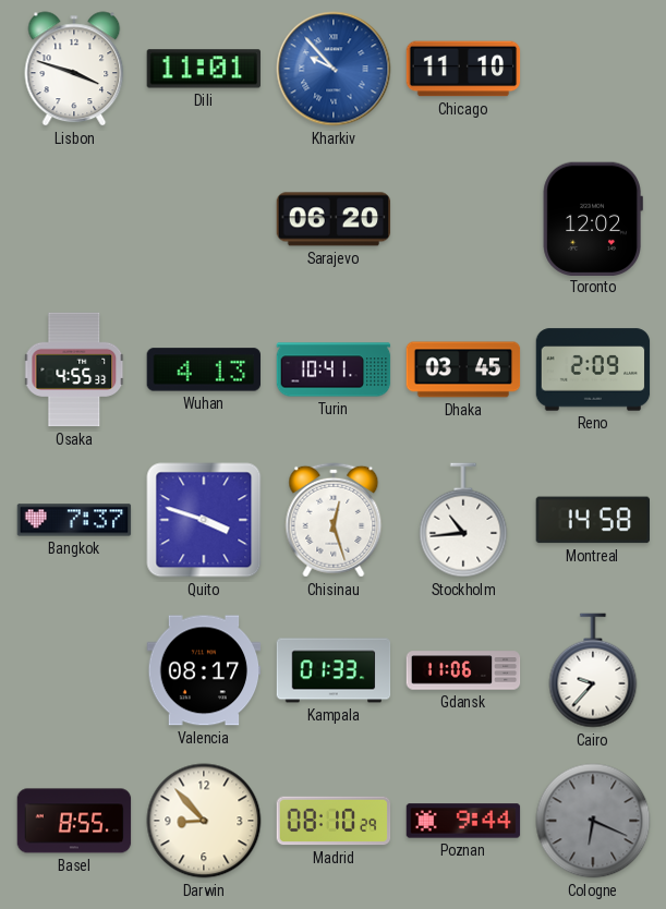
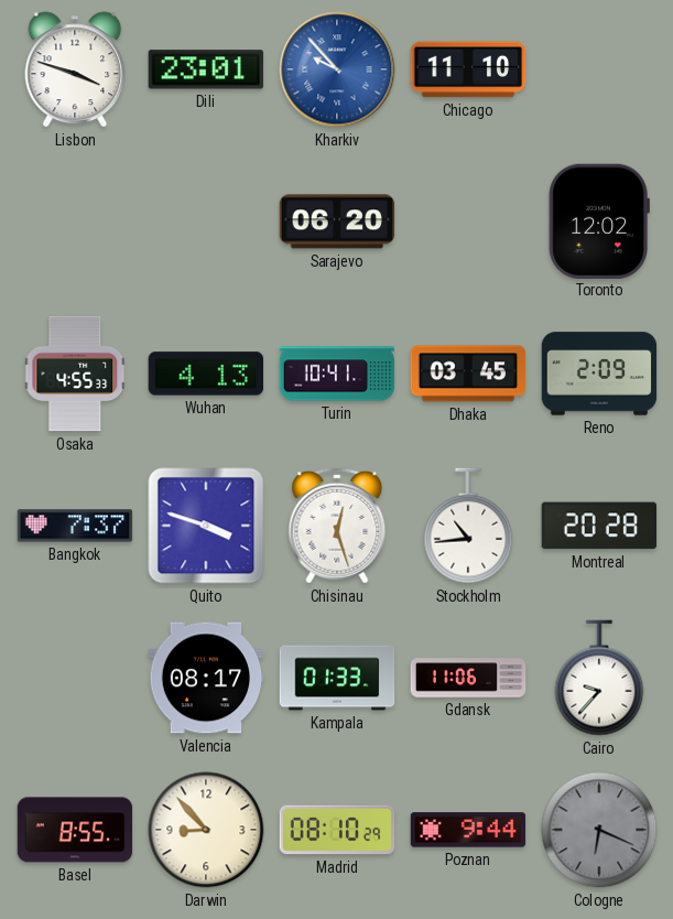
Dili: 11:01 -> 23:01
Montreal: 14:58 -> 20:28
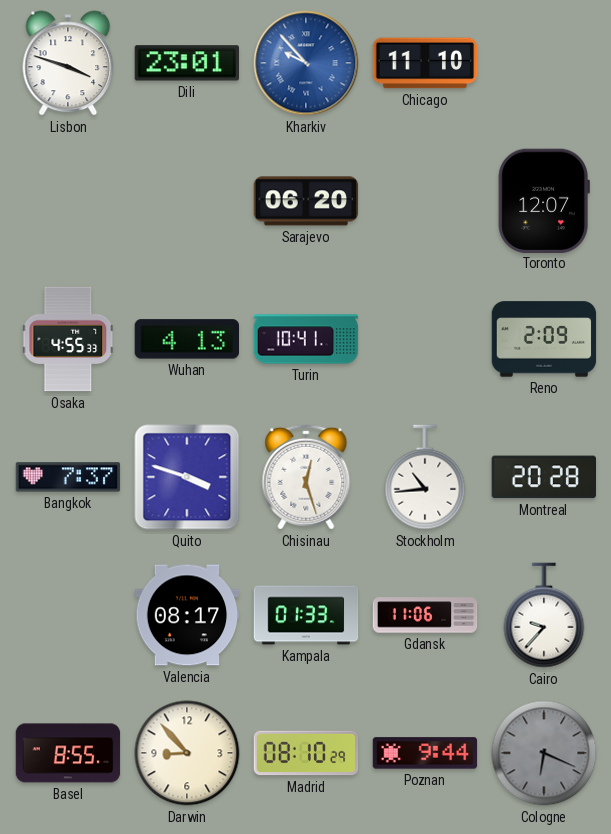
Toronto: 12:02 -> 12:07
Dhaka: 03:45 -> none
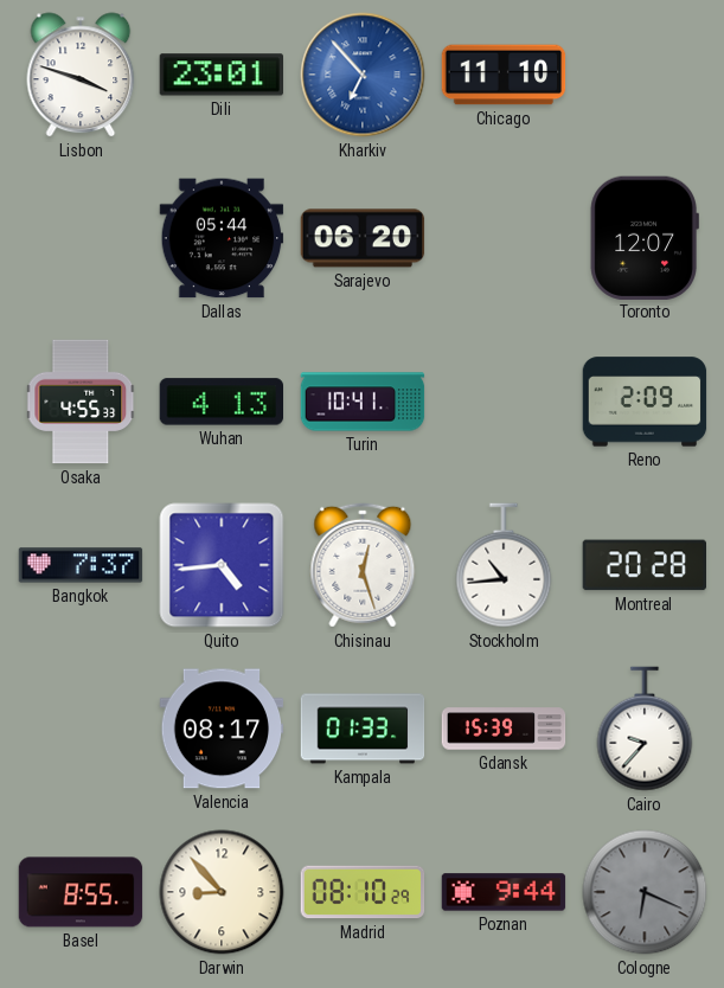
Kharkiv: 9:53 -> 6:53
Dallas: none -> 05:44
Quito: 3:48 -> 4:44
Gdansk: 11:06 -> 15:39
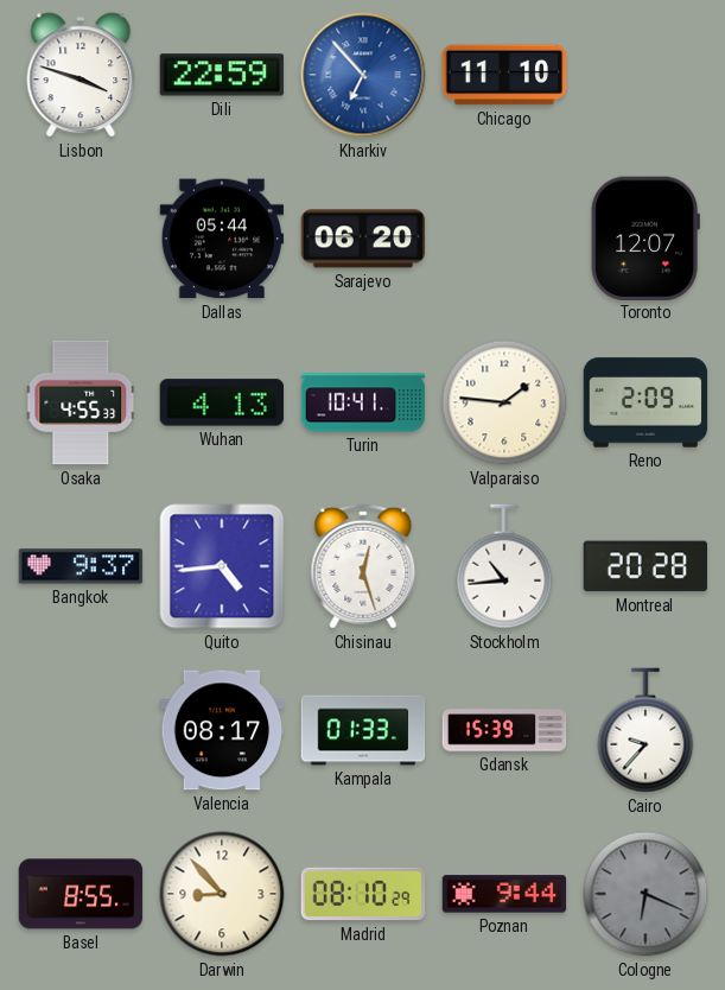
Dili: 23:01 -> 22:59
Valparaiso: none -> 1:46
Bangkok: 7:37 -> 9:37
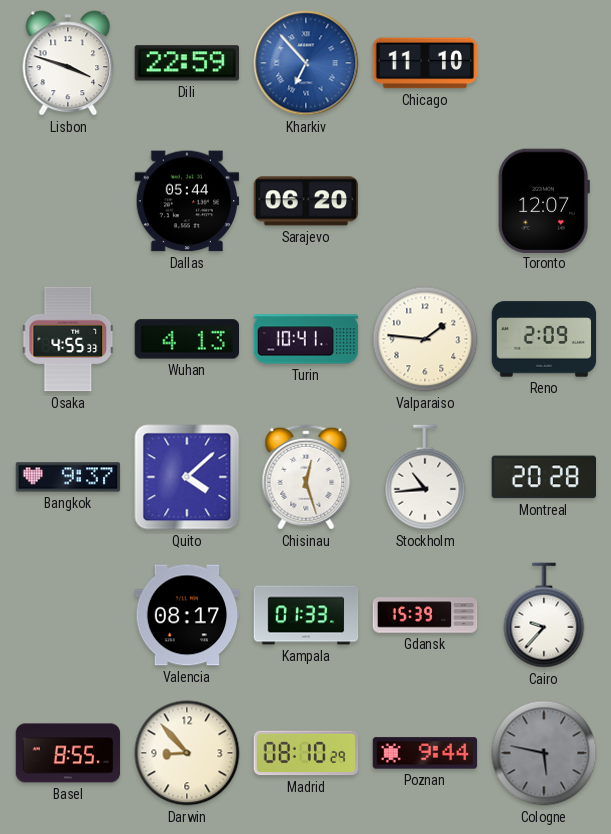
Quito: 4:44 -> 4:08
Cologne: 6:19 -> 5:47
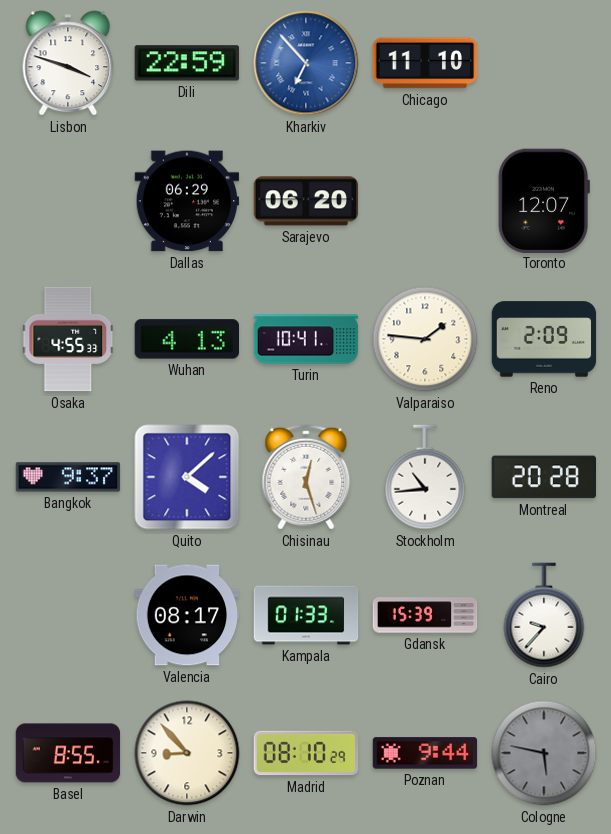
Dallas: 05:44 -> 06:29
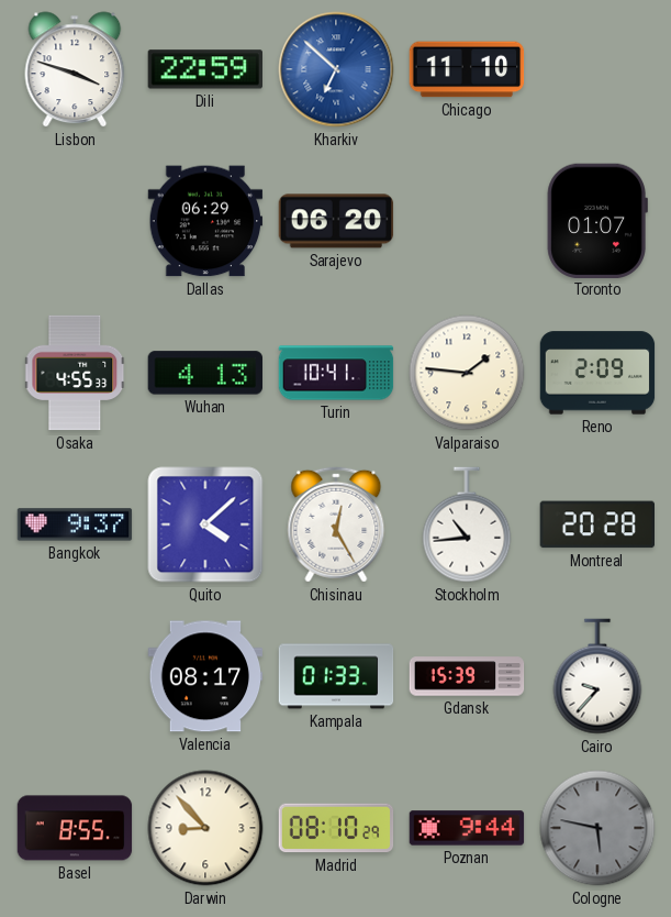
Kharkiv: 6:53 -> 6:52
Toronto: 12:07 -> 01:07
Chisinau: 12:27 -> 12:25
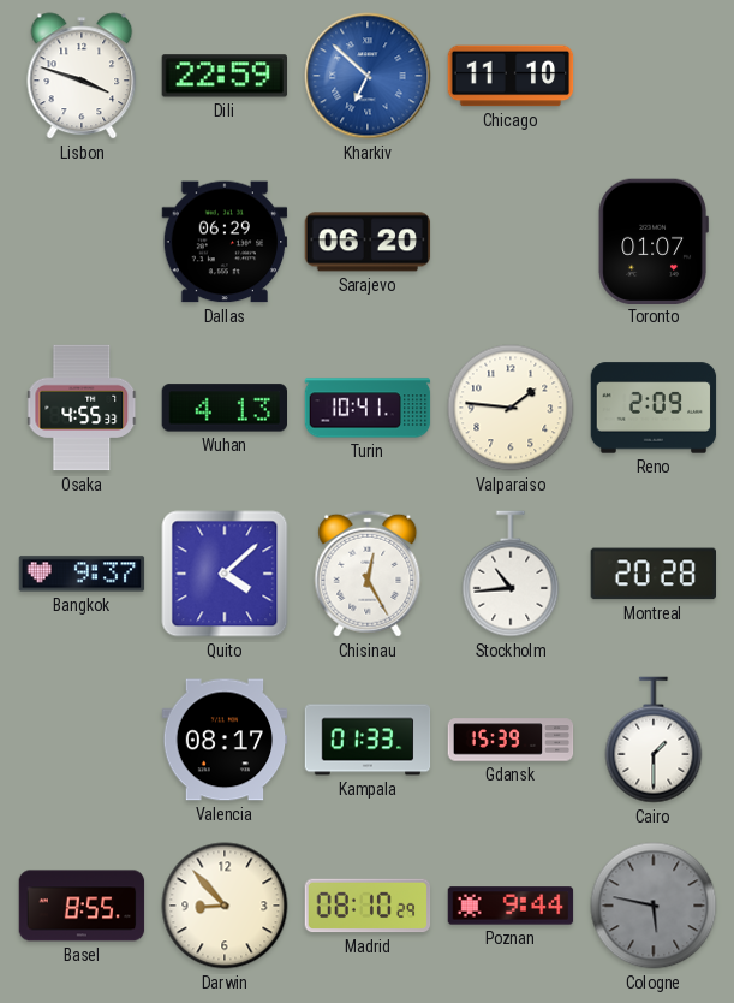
Cairo: 9:37 -> 1:30
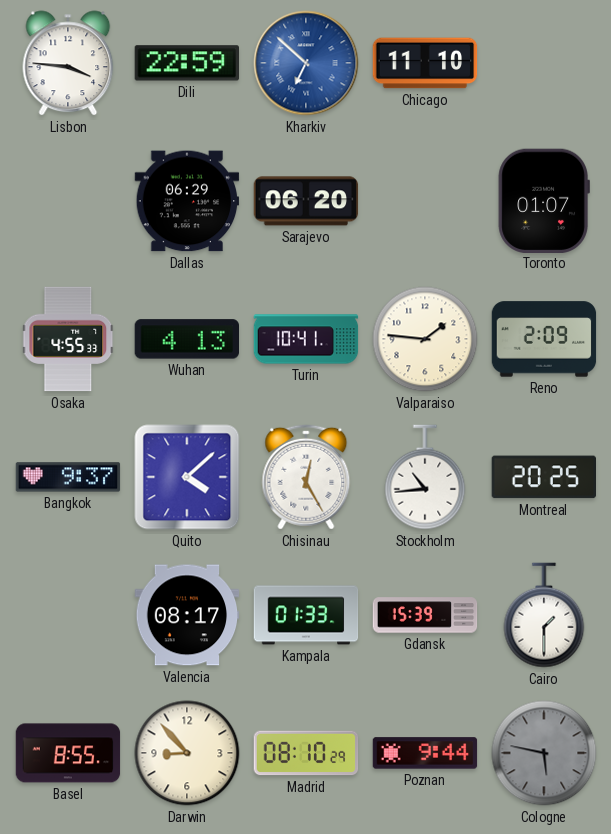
Lisbon: 3:48 -> 3:46
Montreal: 20:28 -> 20:25
